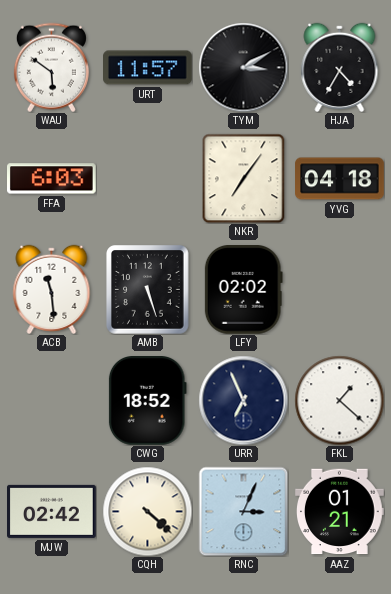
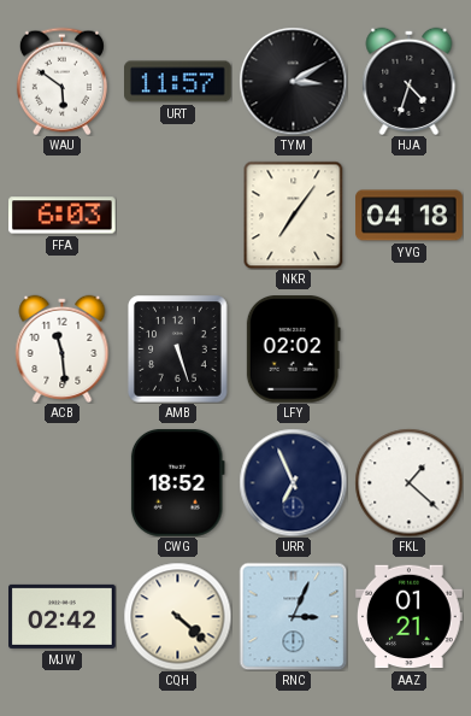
HJA: 4:35 -> 4:33
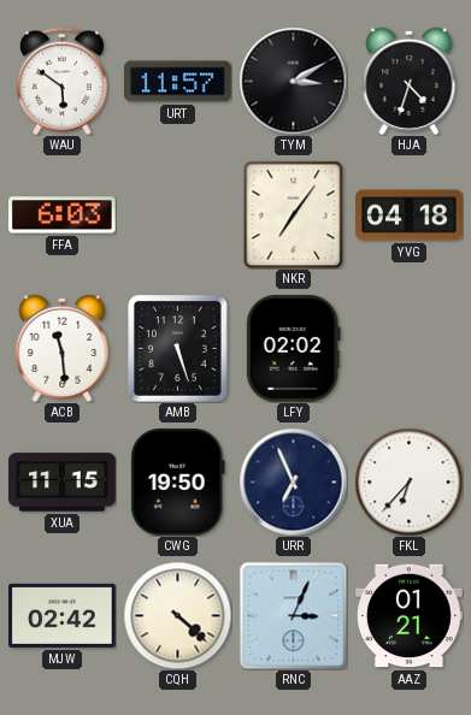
XUA: none -> 11:15
CWG: 18:52 -> 19:50
FKL: 1:22 -> 6:37
